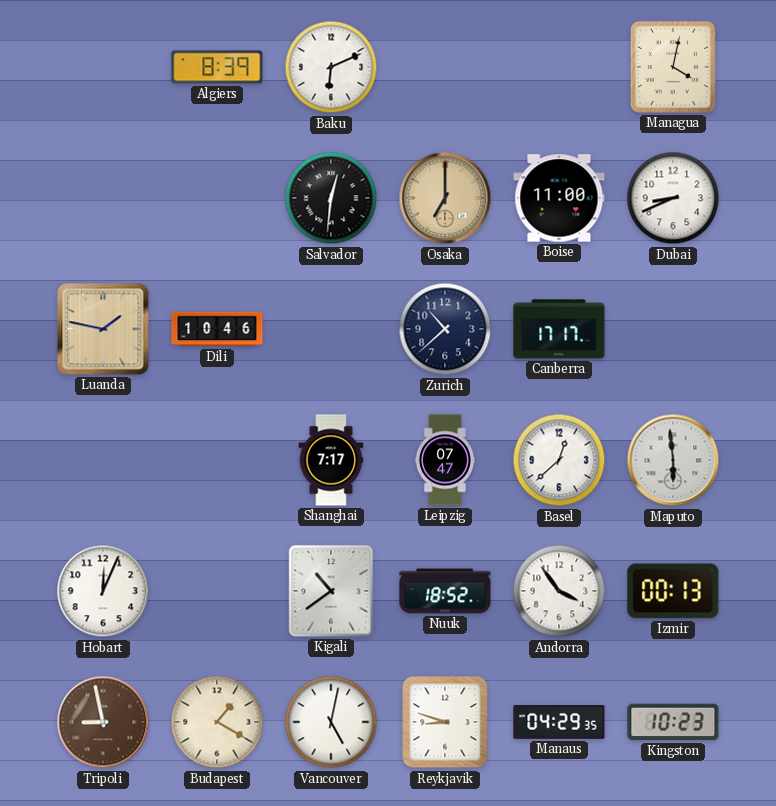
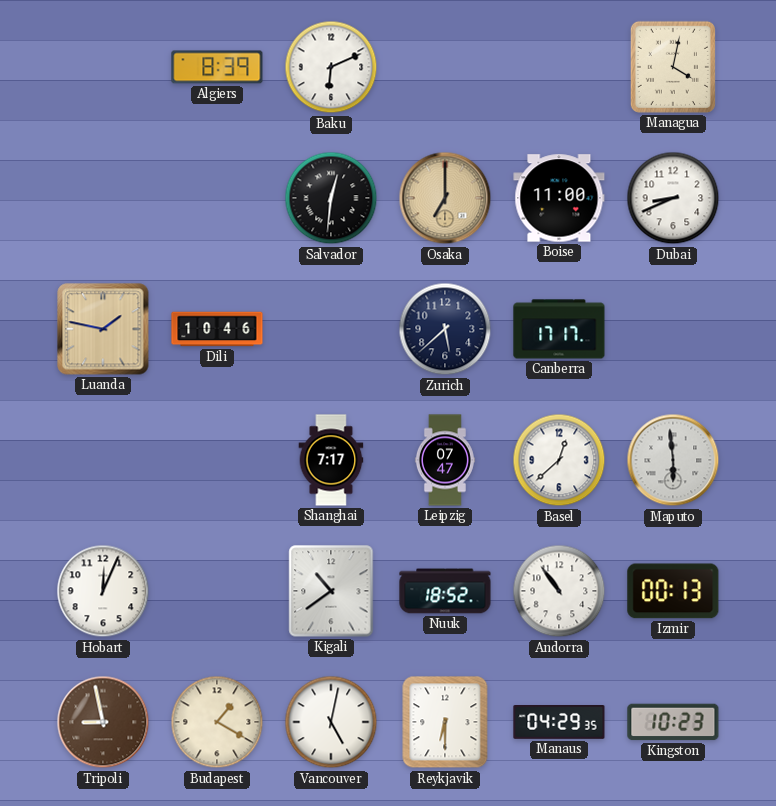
Zurich: 10:38 -> 5:38
Andorra: 3:54 -> 10:54
Reykjavik: 8:48 -> 6:30
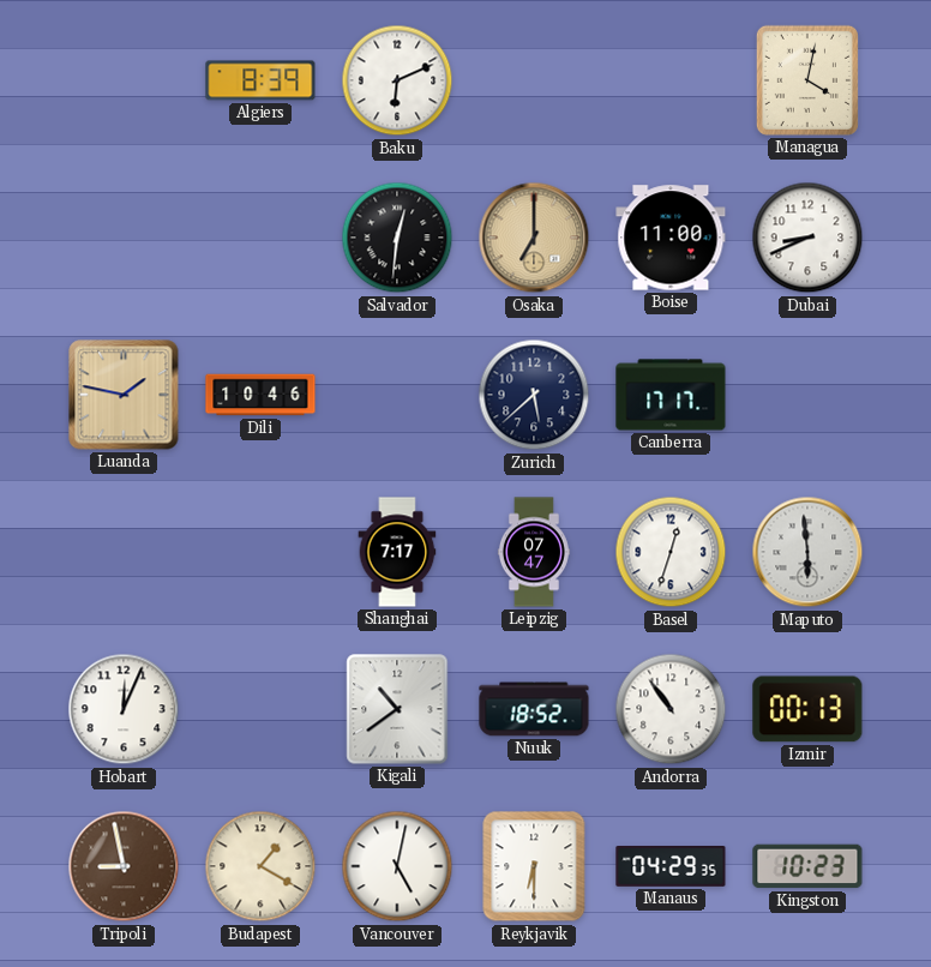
Basel: 12:38 -> 12:33
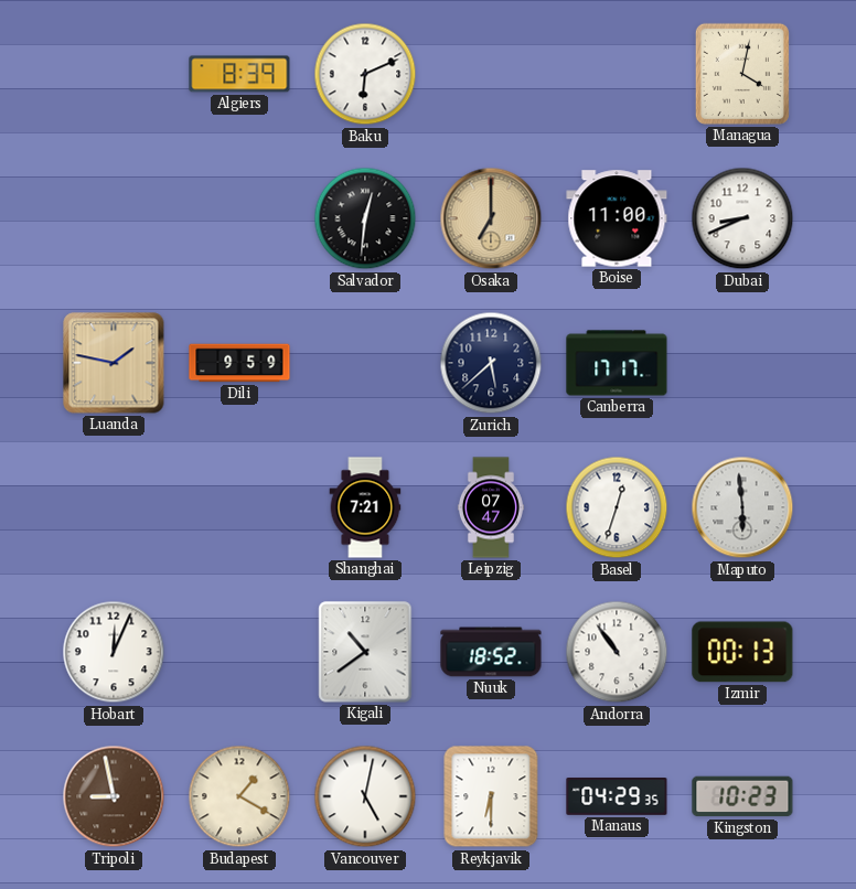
Dili: 10:46 -> 9:59
Shanghai: 7:17 -> 7:21
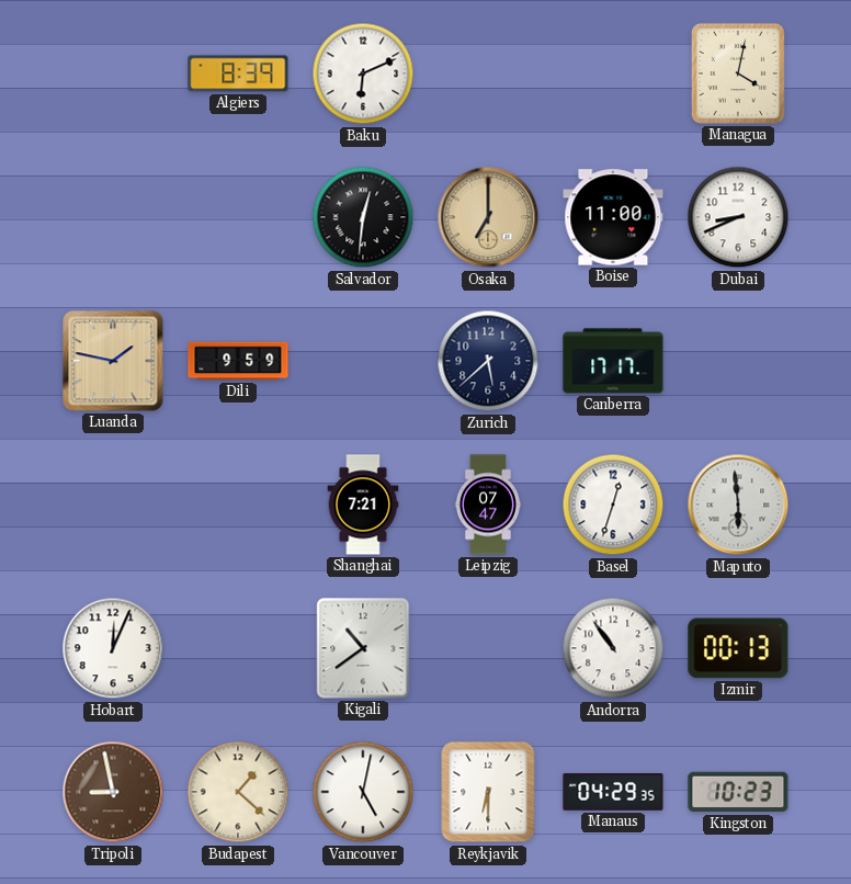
Nuuk: 18:52 -> none
Budapest: 1:20 -> 1:22
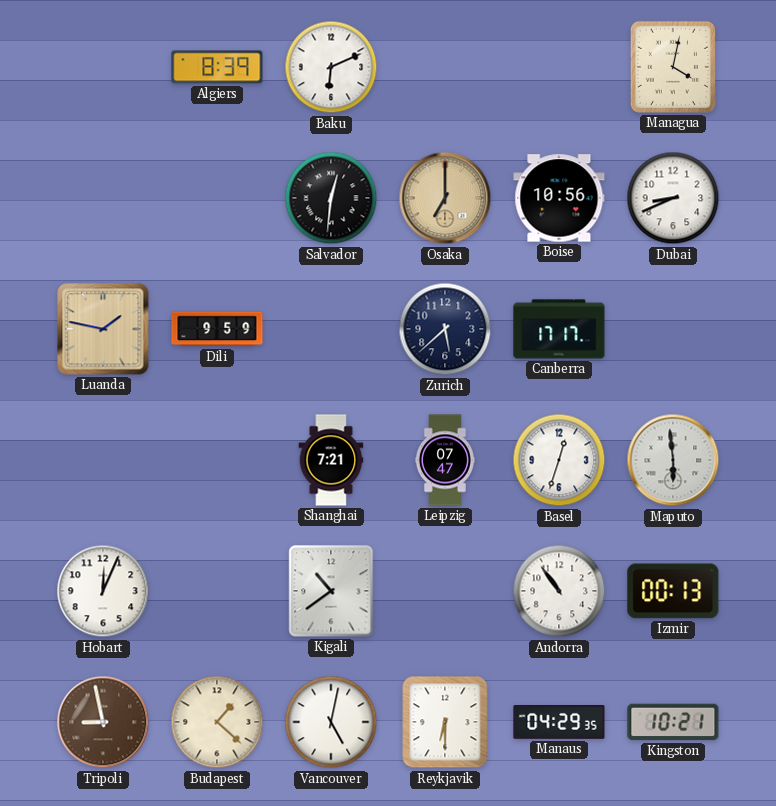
Boise: 11:00 -> 10:56
Kingston: 10:23 -> 10:21
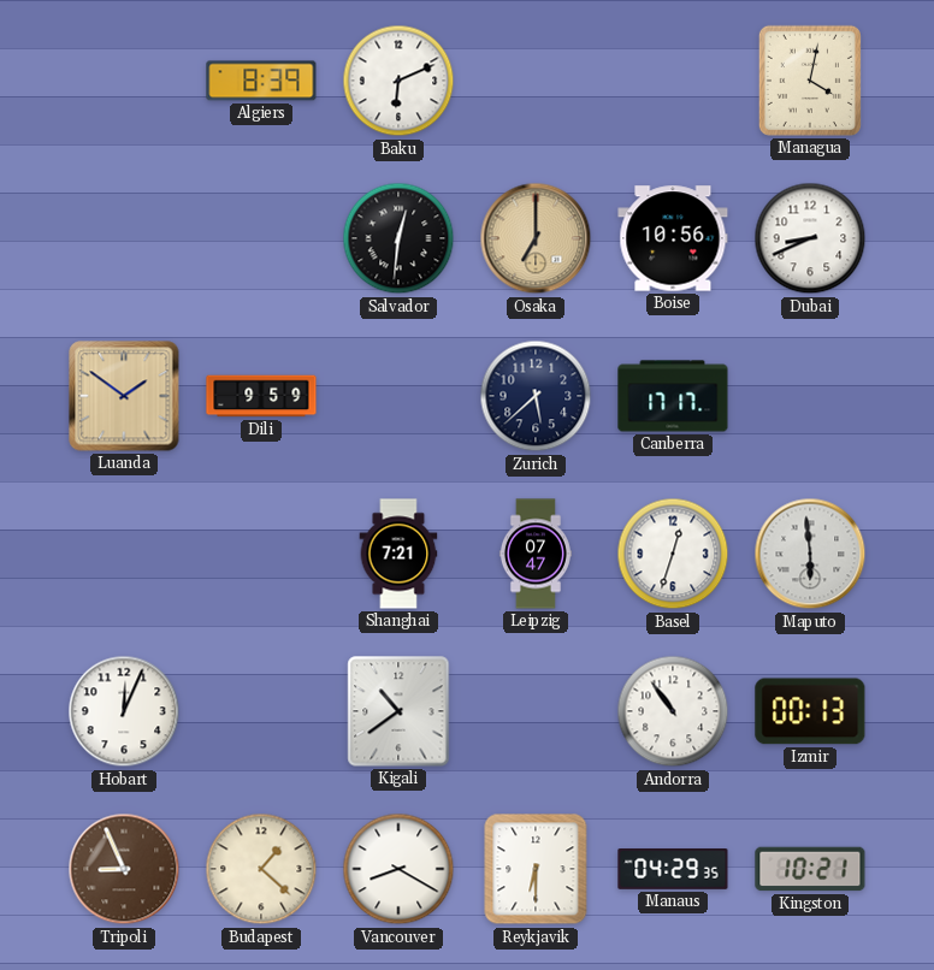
Luanda: 1:47 -> 1:51
Tripoli: 8:58 -> 8:56
Vancouver: 5:02 -> 8:20
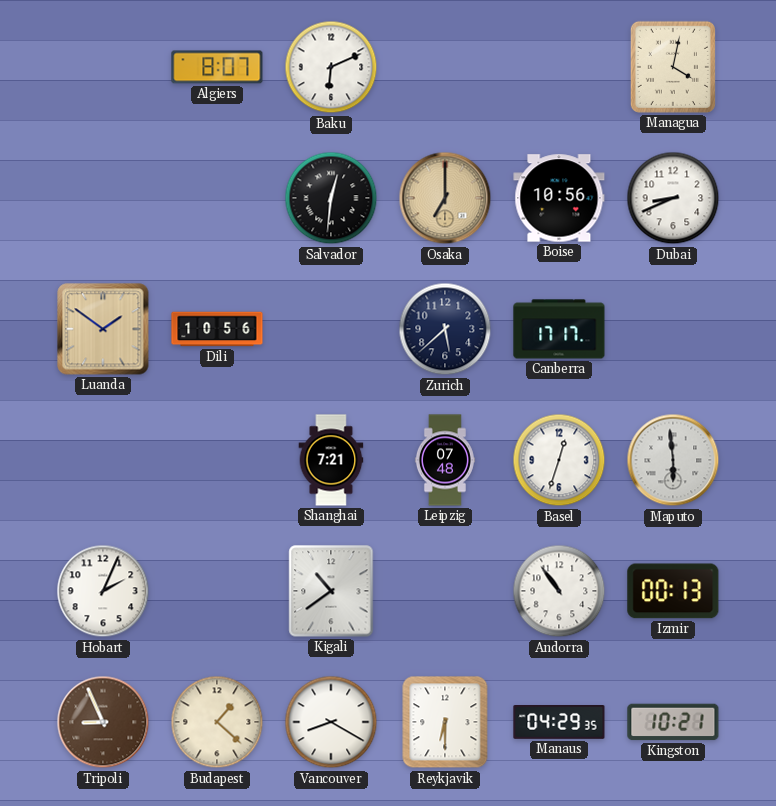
Algiers: 8:39 -> 8:07
Dili: 9:59 -> 10:56
Leipzig: 07:47 -> 07:48
Hobart: 12:04 -> 2:04
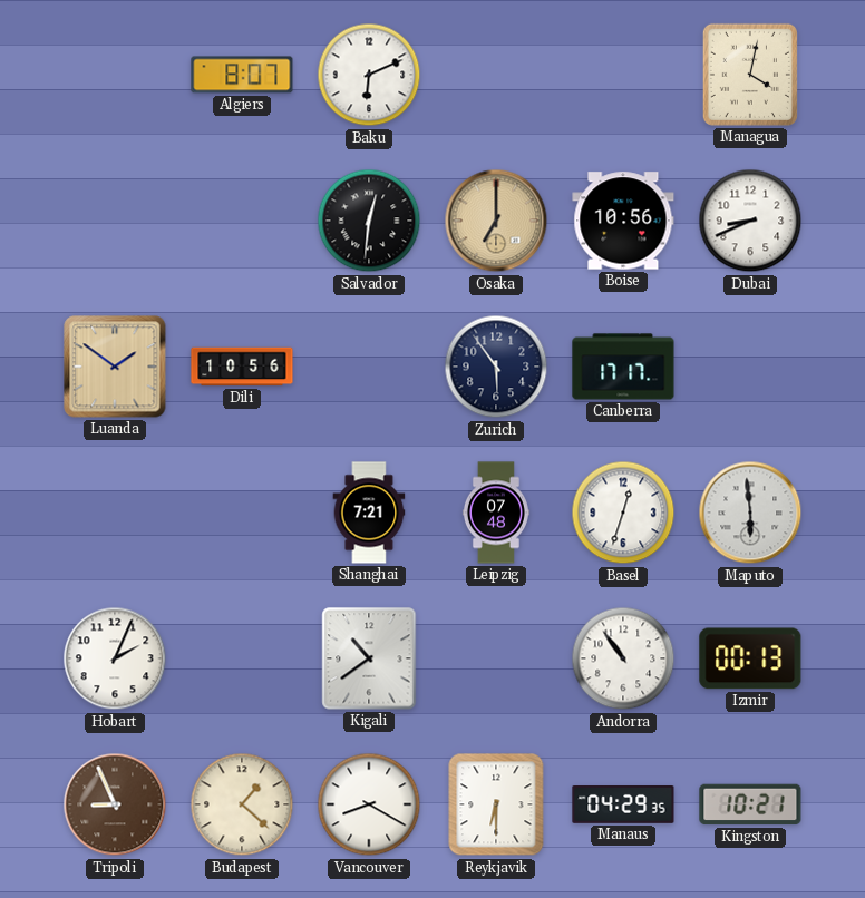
Zurich: 5:38 -> 5:54
